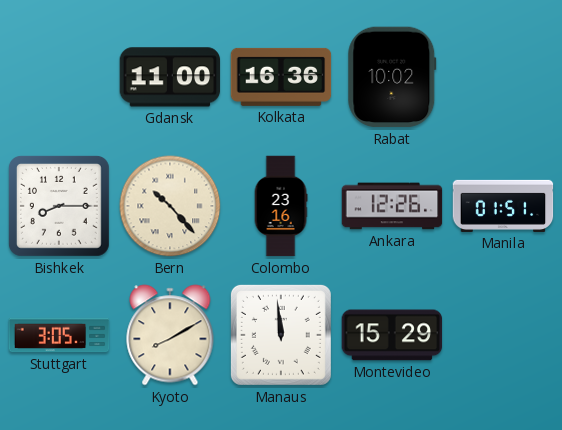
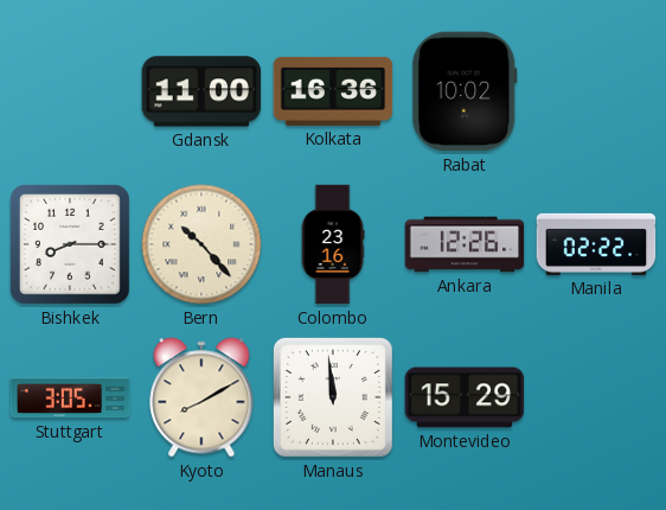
Manila: 01:51 -> 02:22
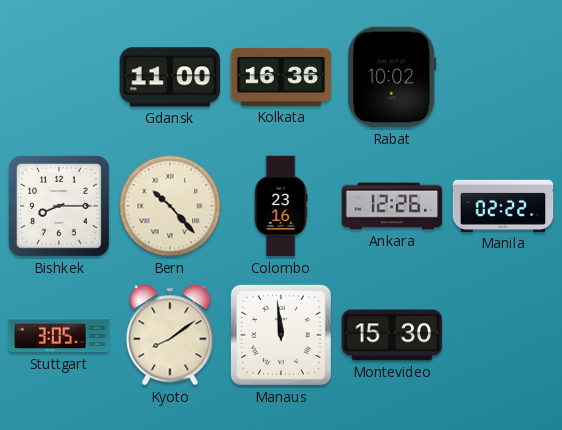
Kyoto: 8:10 -> 8:09
Montevideo: 15:29 -> 15:30
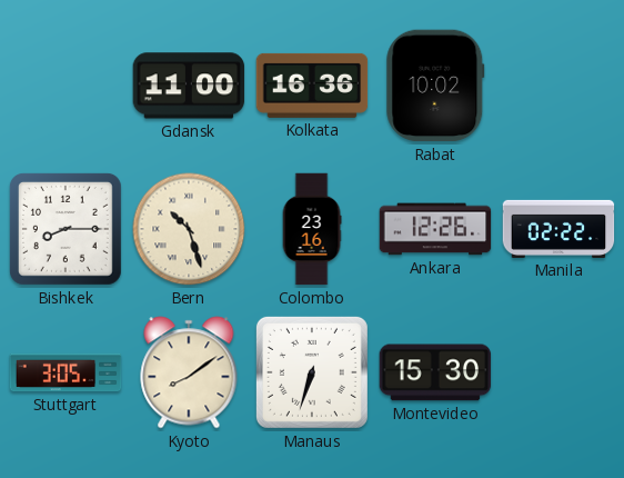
Bern: 10:23 -> 10:27
Manaus: 11:59 -> 6:33
